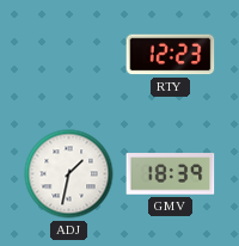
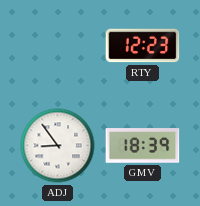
ADJ: 1:32 -> 8:54
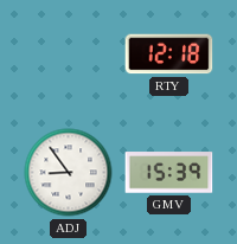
RTY: 12:23 -> 12:18
GMV: 18:39 -> 15:39
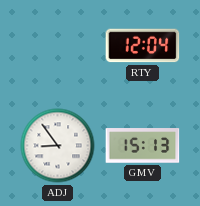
RTY: 12:18 -> 12:04
GMV: 15:39 -> 15:13
